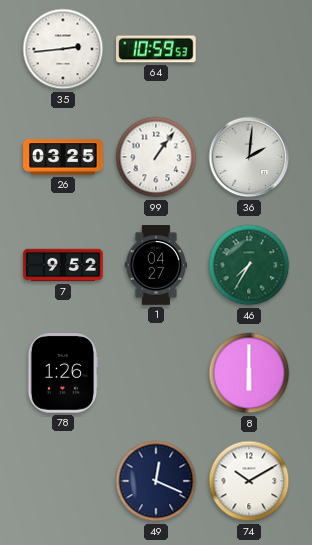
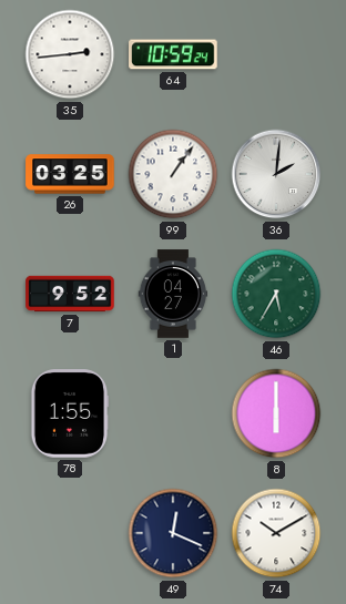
64: 10:59:53 -> 10:59:24
46: 7:35 -> 5:35
78: 1:26 -> 1:55
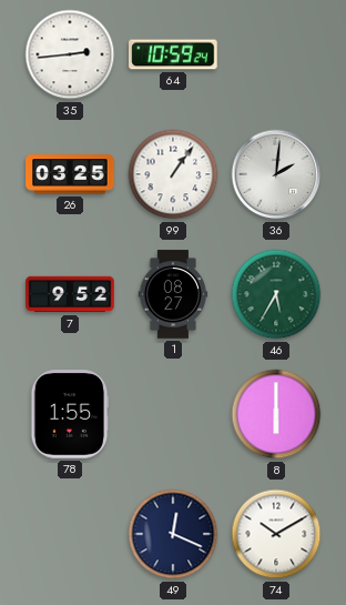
1: 04:27 -> 08:27
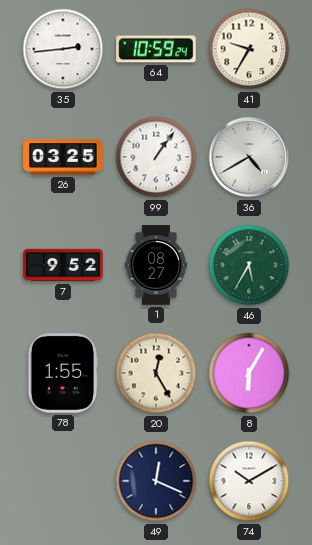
41: none -> 9:35
36: 2:01 -> 4:40
20: none -> 12:25
8: 6:00 -> 6:05
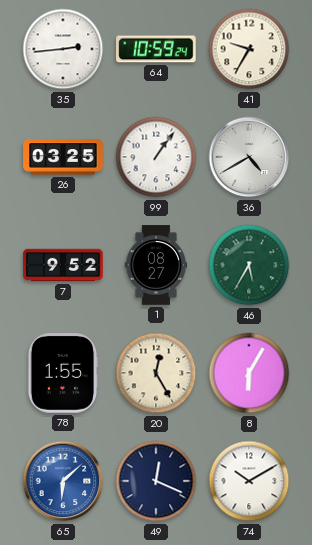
65: none -> 6:08
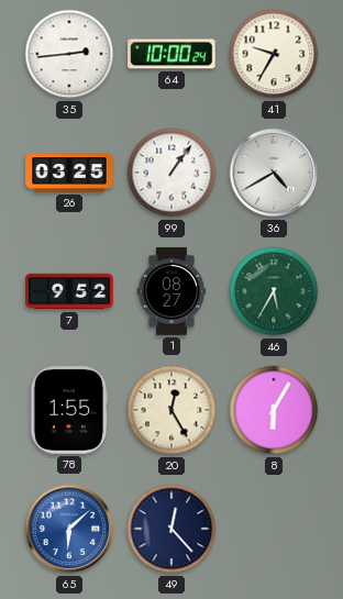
64: 10:59 -> 10:00
49: 12:19 -> 12:23
74: 10:10 -> none
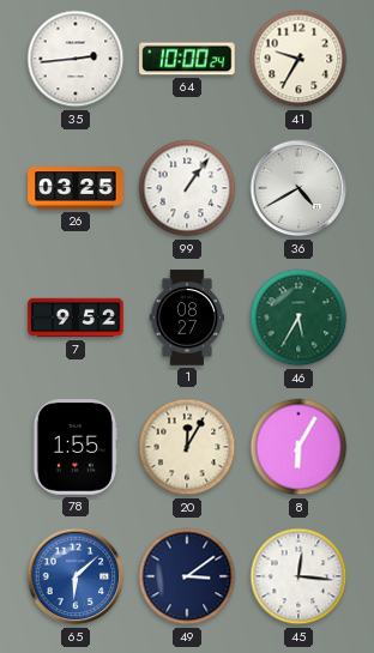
20: 12:25 -> 12:05
49: 12:23 -> 3:09
45: none -> 12:16
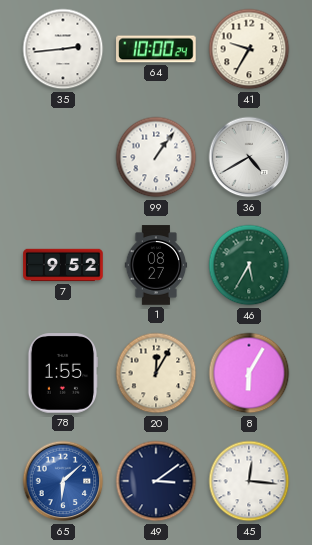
26: 03:25 -> none
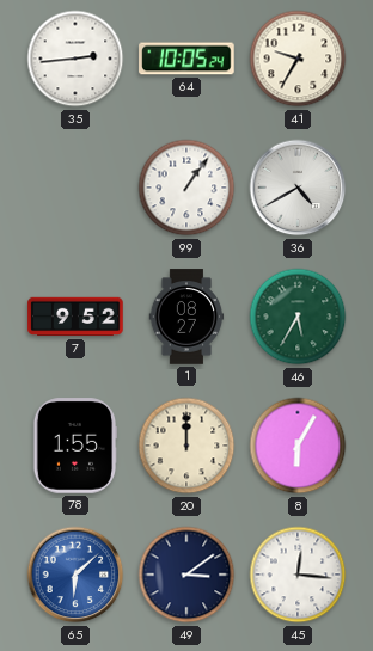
64: 10:00 -> 10:05
20: 12:05 -> 12:00
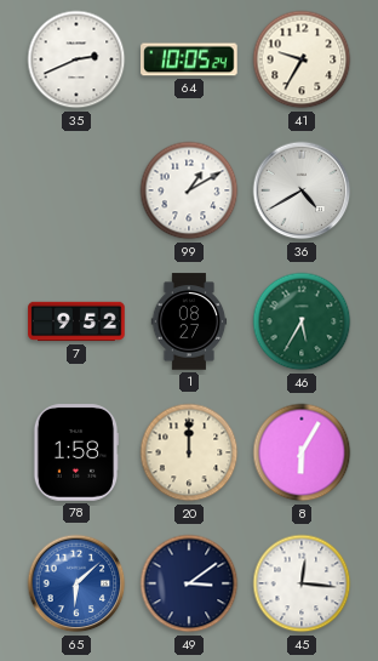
35: 2:44 -> 2:41
99: 1:06 -> 1:10
78: 1:55 -> 1:58
